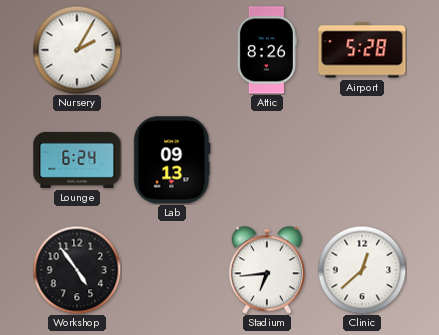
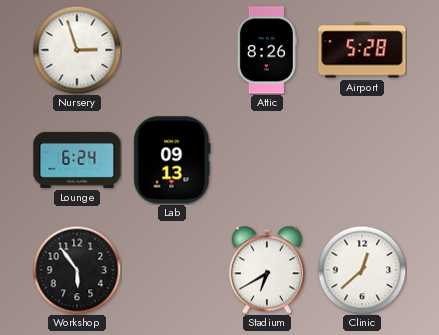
Nursery: 2:05 -> 2:57
Workshop: 4:54 -> 5:54
Stadium: 6:44 -> 6:40
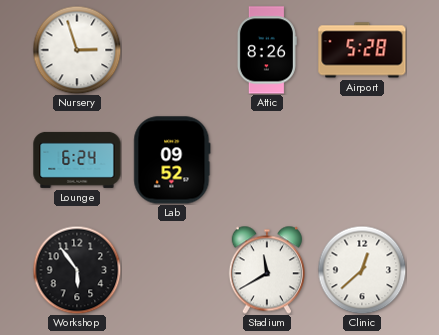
Lab: 09:13 -> 09:52
Stadium: 6:40 -> 11:40
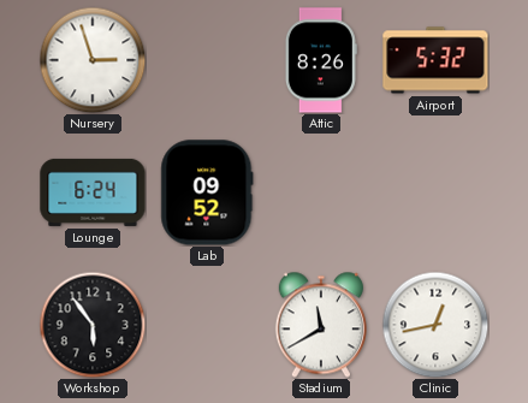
Airport: 5:28 -> 5:32
Clinic: 12:38 -> 12:43
